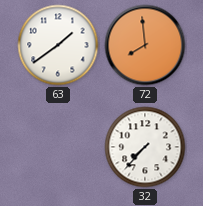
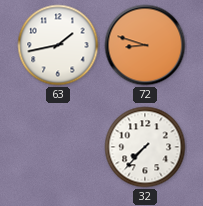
63: 1:39 -> 1:43
72: 7:59 -> 8:48
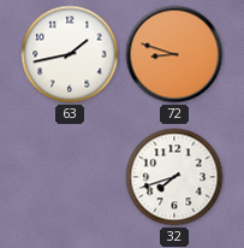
32: 7:37 -> 7:42
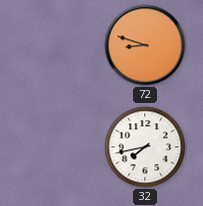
63: 1:43 -> none
32: 7:42 -> 7:43
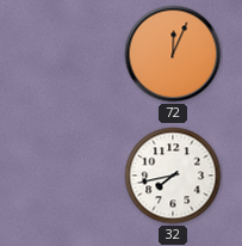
72: 8:48 -> 12:04
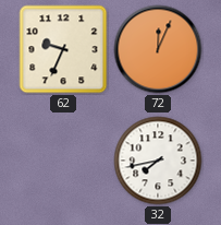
62: none -> 9:34
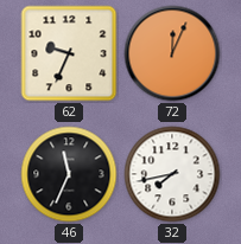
46: none -> 11:34
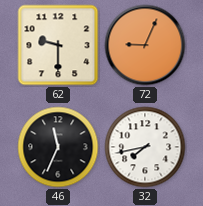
62: 9:34 -> 9:30
72: 12:04 -> 9:04
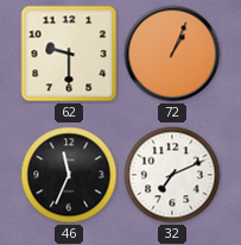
72: 9:04 -> 1:04
32: 7:43 -> 7:11
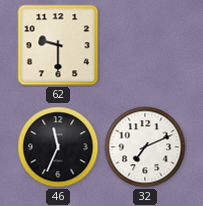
72: 1:04 -> none
